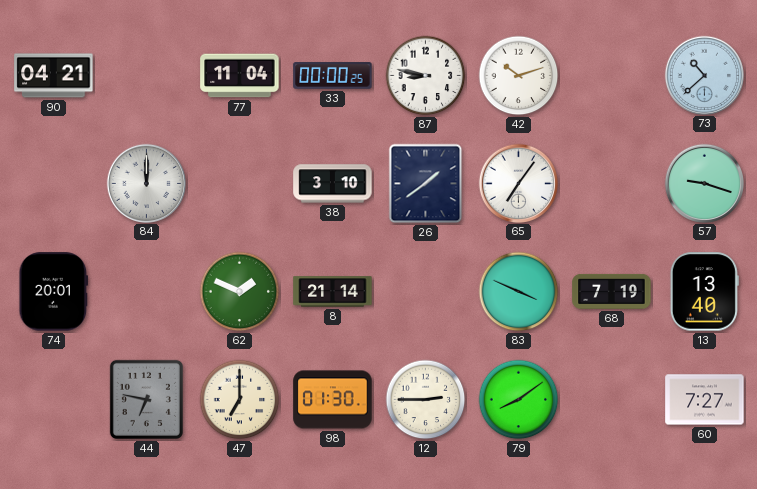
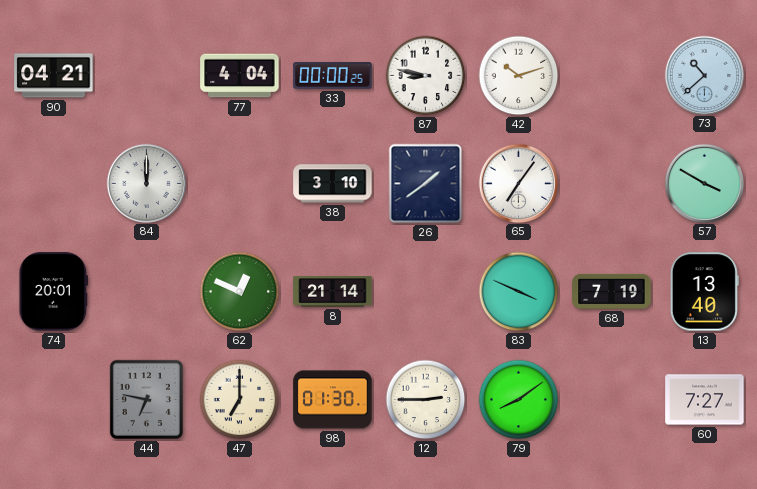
77: 11:04 -> 4:04
57: 9:18 -> 3:50
62: 1:49 -> 12:49
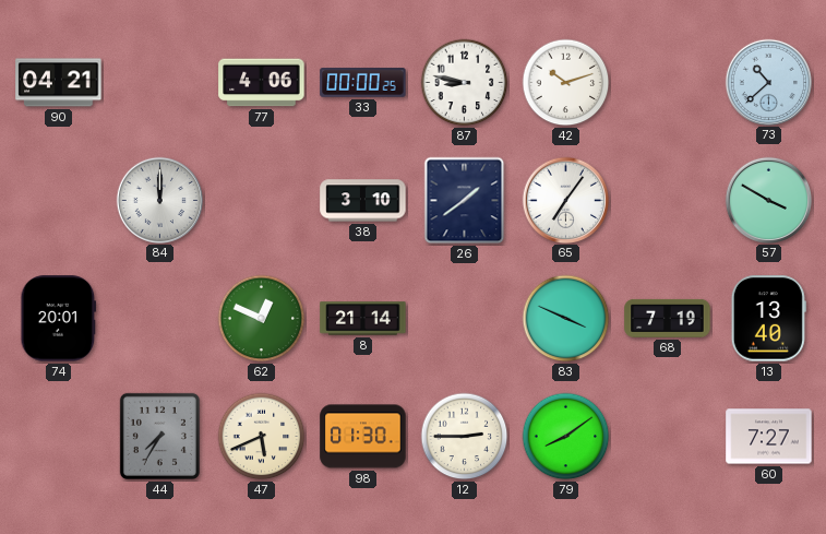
77: 4:04 -> 4:06
44: 6:47 -> 7:35
47: 7:00 -> 5:41
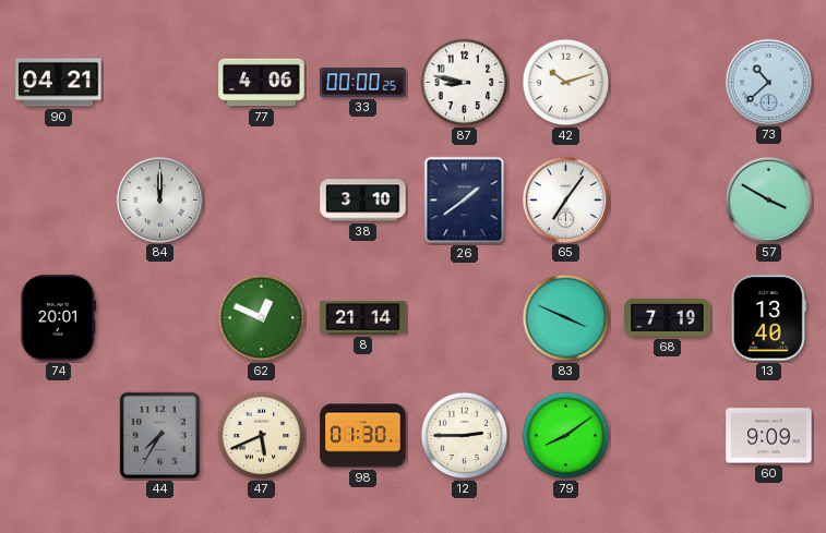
60: 7:27 -> 9:09
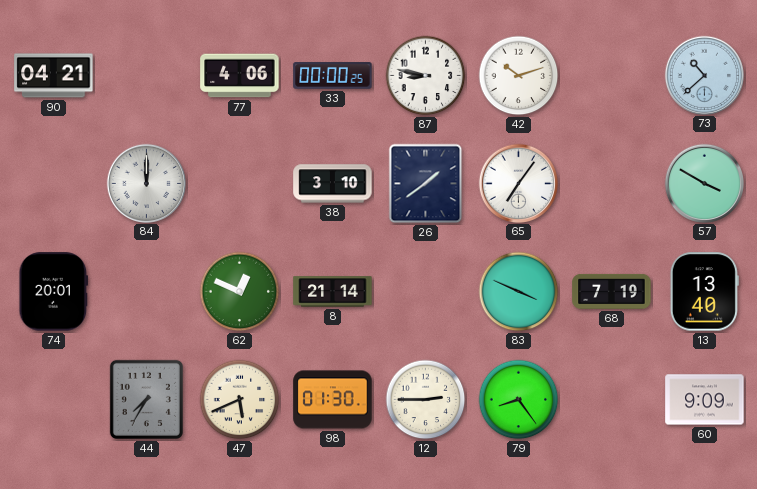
79: 8:09 -> 8:24
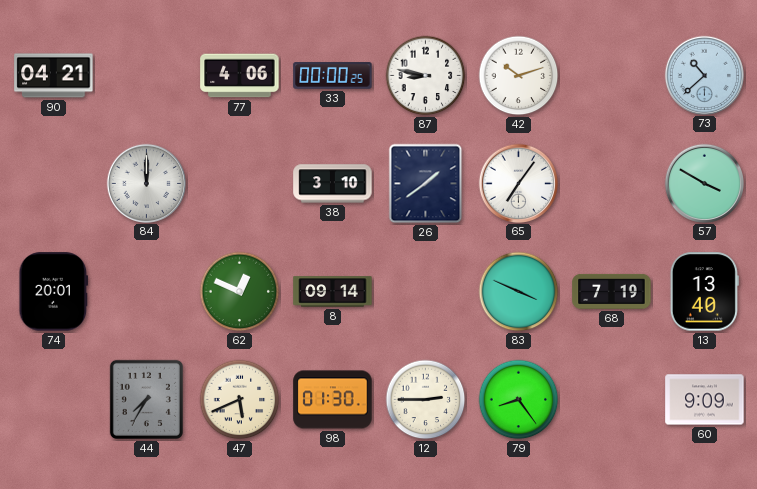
8: 21:14 -> 09:14
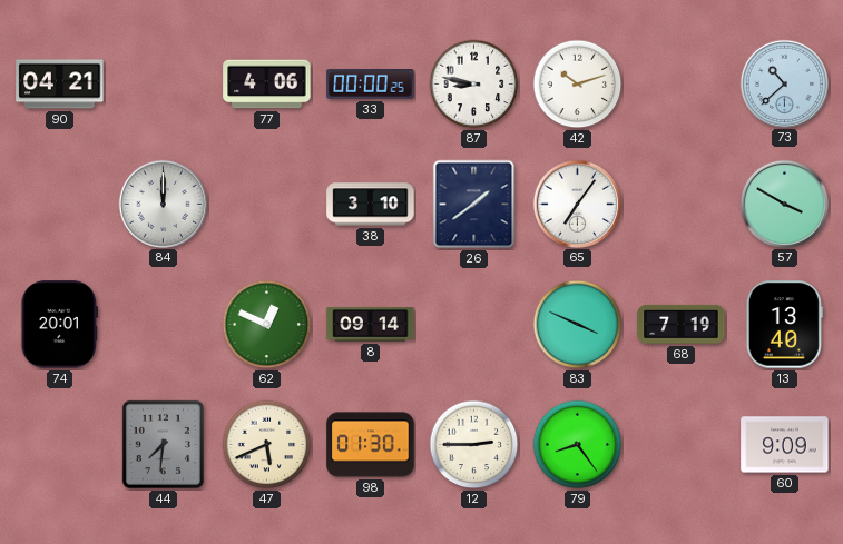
44: 7:35 -> 7:31
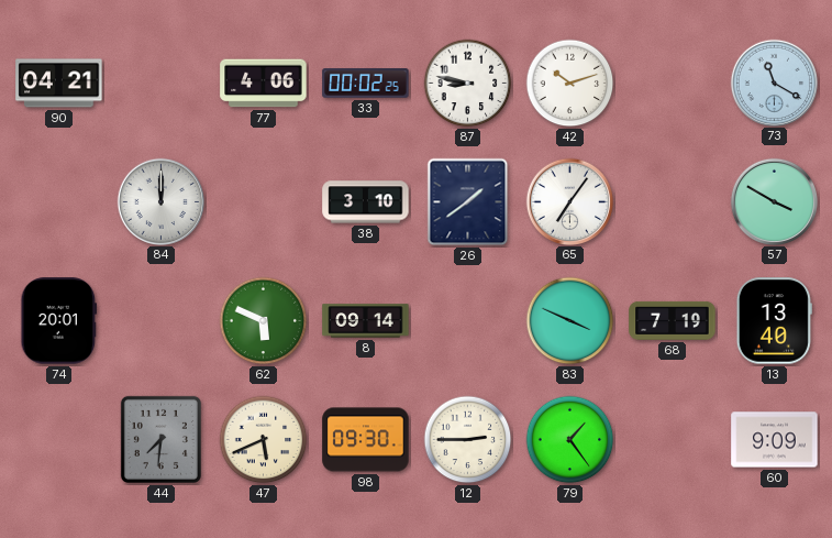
33: 00:00 -> 00:02
73: 10:38 -> 11:20
62: 12:49 -> 5:49
98: 01:30 -> 09:30
79: 8:24 -> 1:24
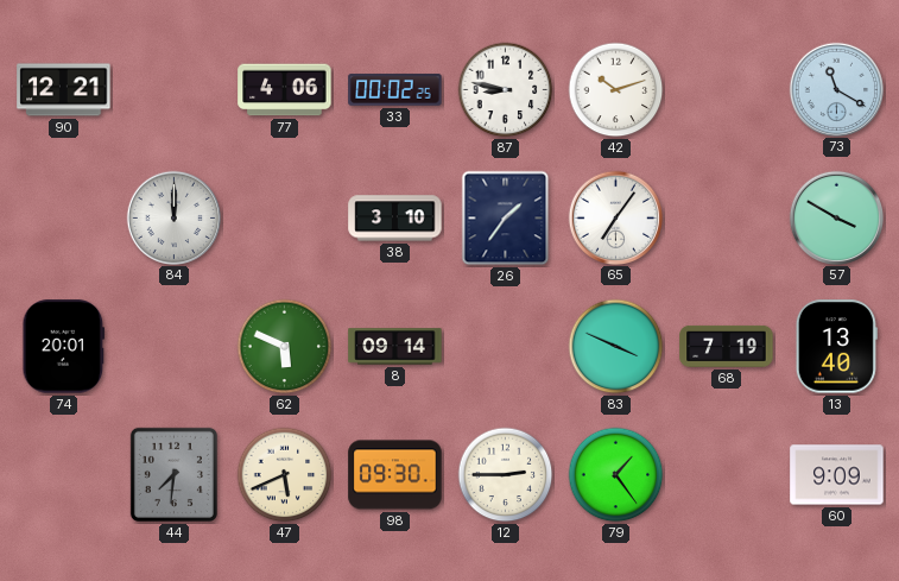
90: 04:21 -> 12:21
26: 1:39 -> 1:36
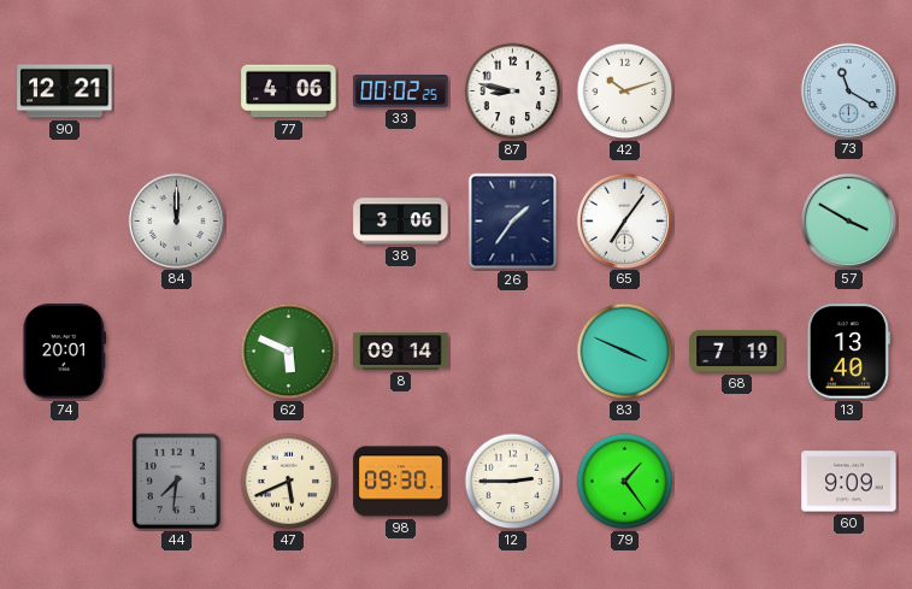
38: 3:10 -> 3:06
